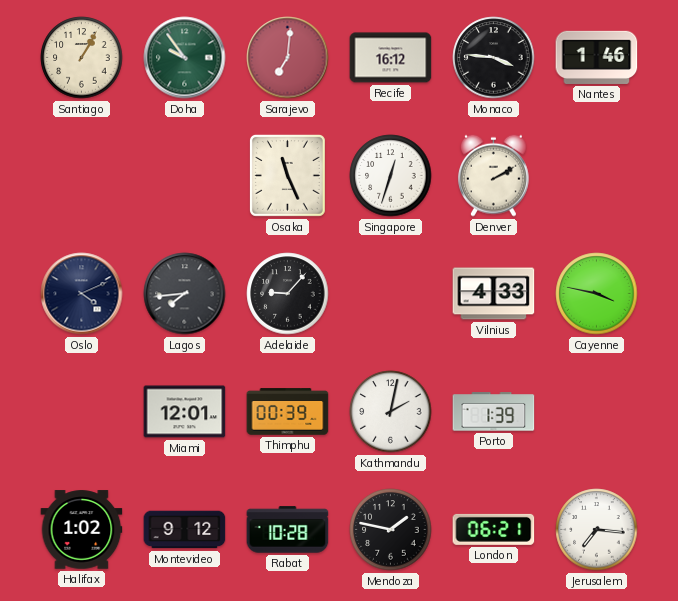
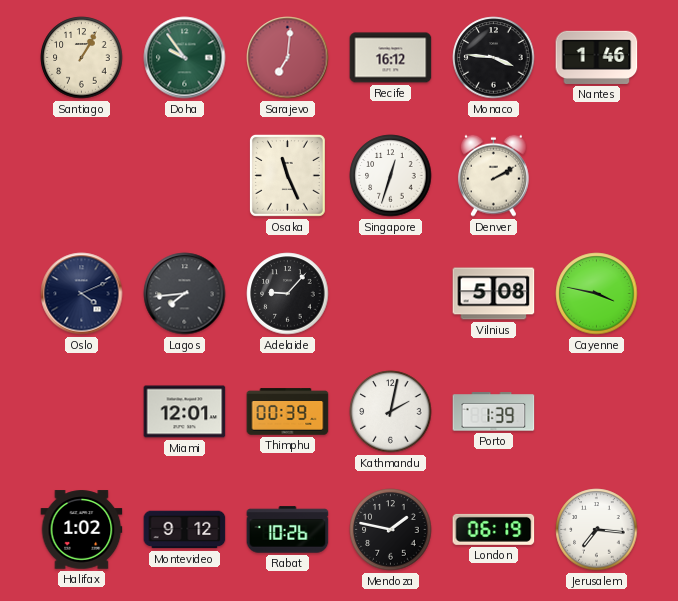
Vilnius: 4:33 -> 5:08
Rabat: 10:28 -> 10:26
London: 06:21 -> 06:19
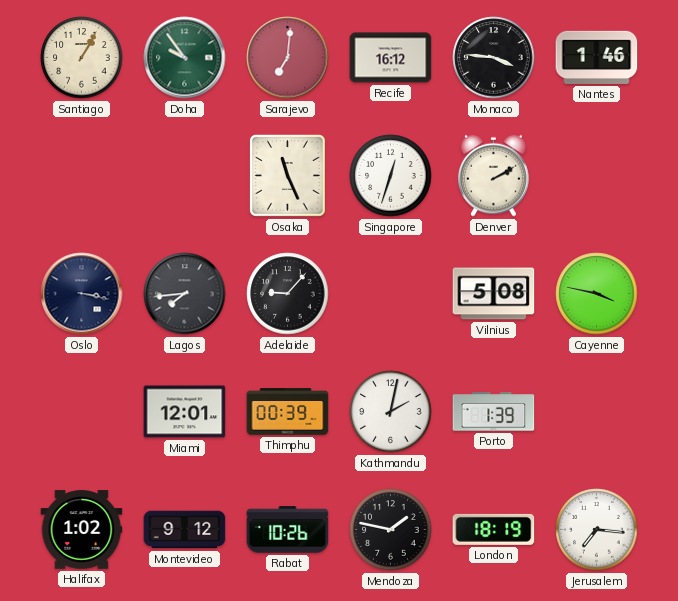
Oslo: 4:11 -> 3:17
London: 06:19 -> 18:19
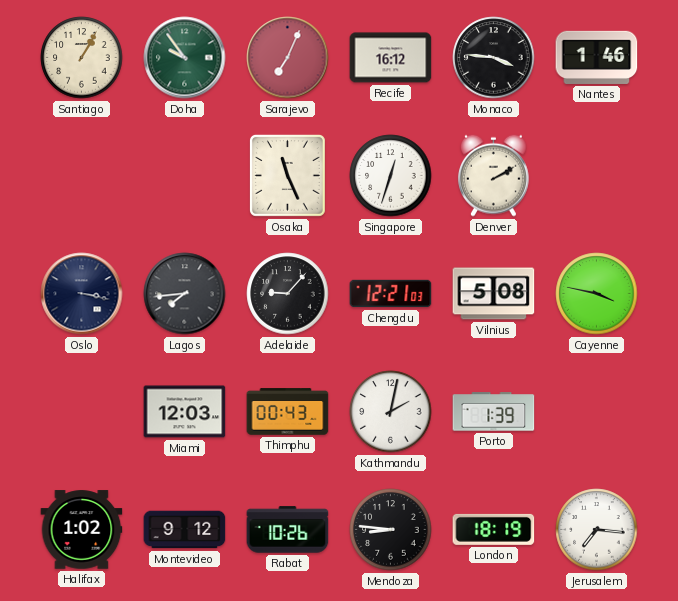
Sarajevo: 7:01 -> 7:04
Chengdu: none -> 12:21
Miami: 12:01 -> 12:03
Thimphu: 00:39 -> 00:43
Mendoza: 1:47 -> 8:46
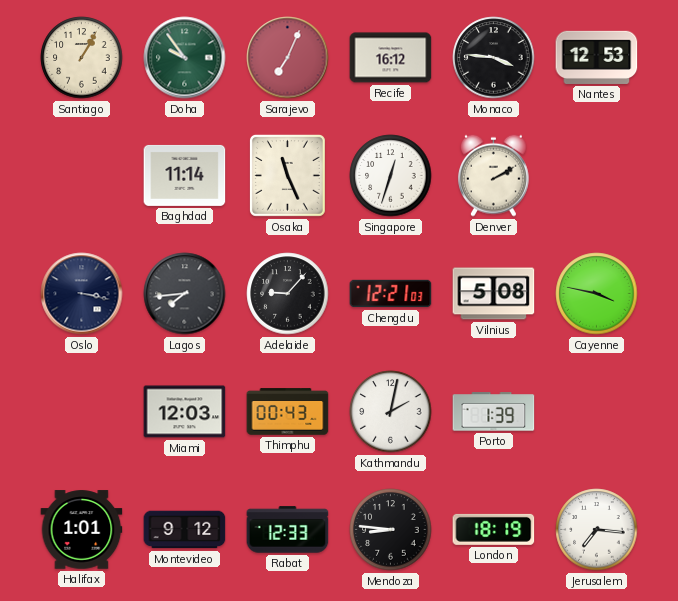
Nantes: 1:46 -> 12:53
Baghdad: none -> 11:14
Halifax: 1:02 -> 1:01
Rabat: 10:26 -> 12:33
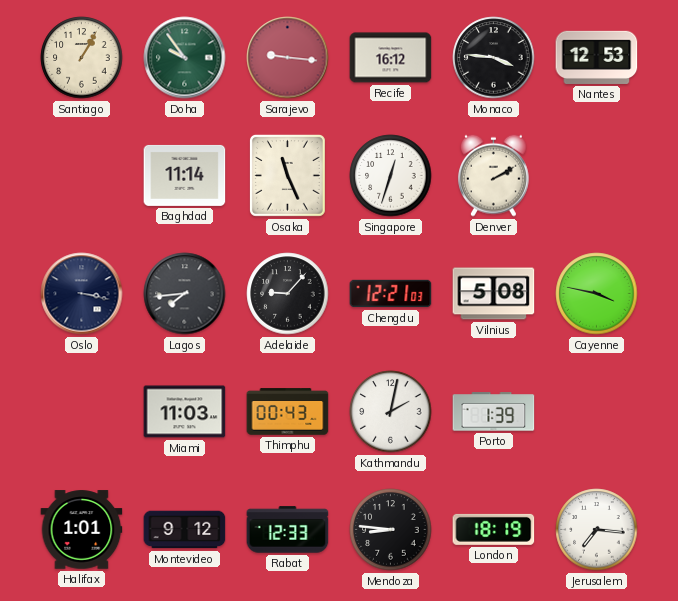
Sarajevo: 7:04 -> 9:16
Miami: 12:03 -> 11:03
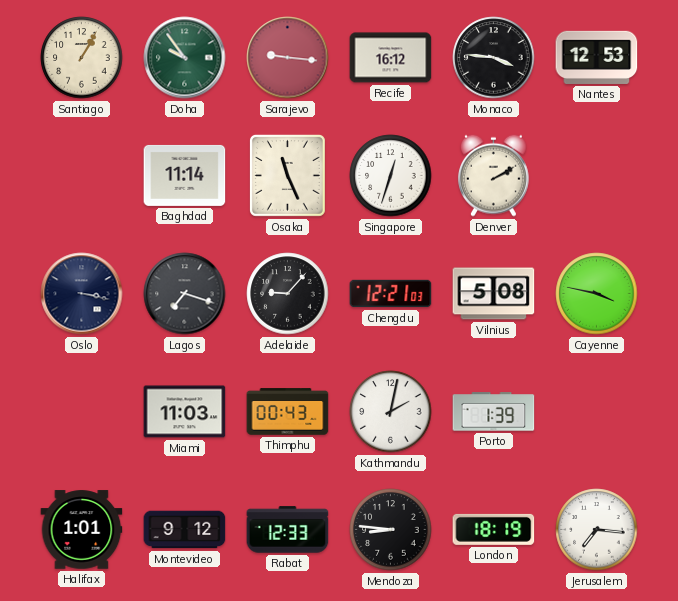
Lagos: 7:44 -> 7:18
